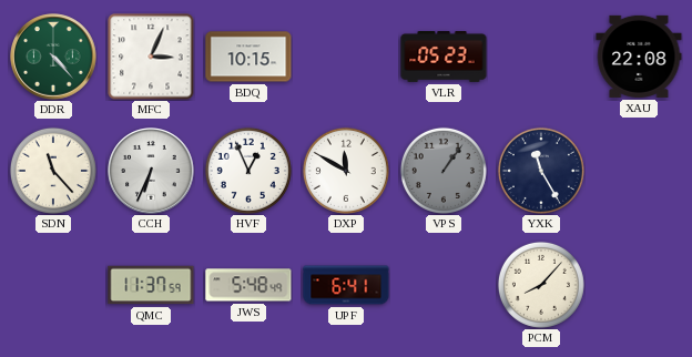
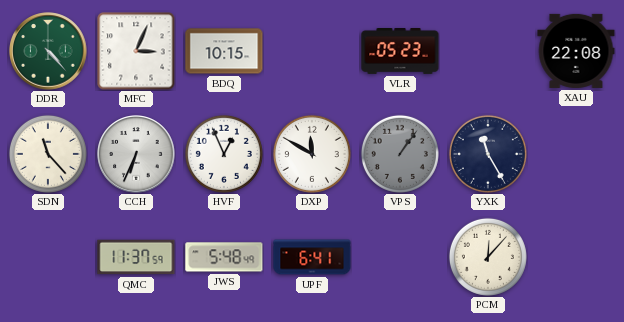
PCM: 8:07 -> 12:07
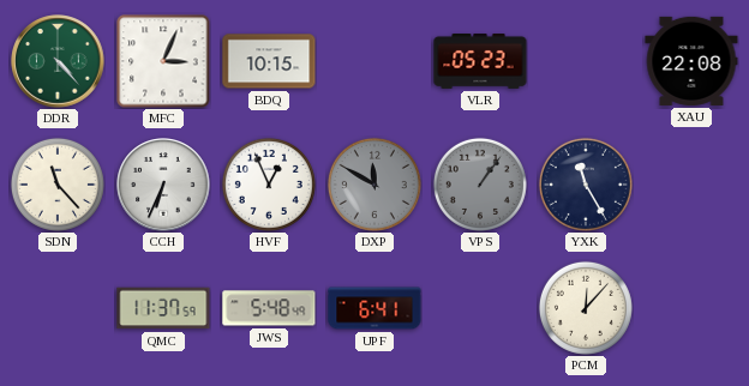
DXP dial: white -> grey
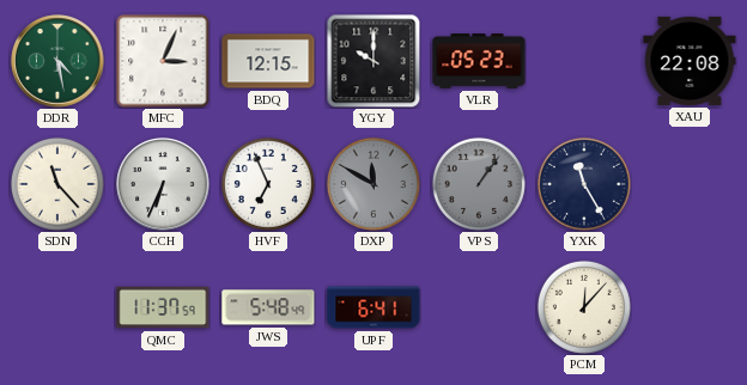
DDR: 4:23 -> 4:28
BDQ: 10:15 -> 12:15
YGY: none -> 10:00
HVF: 12:56 -> 6:56
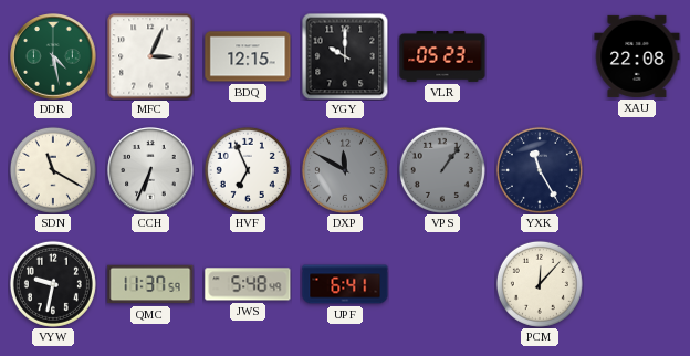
SDN: 11:23 -> 11:20
VYW: none -> 9:32
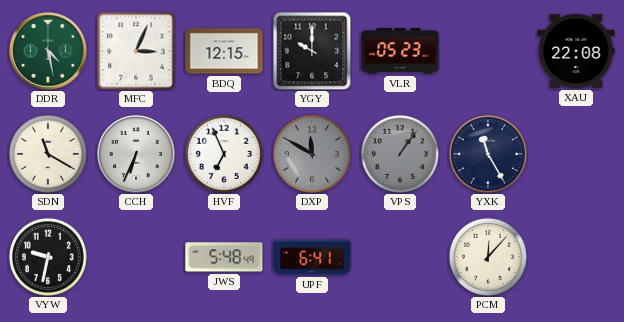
QMC: 11:37 -> none
